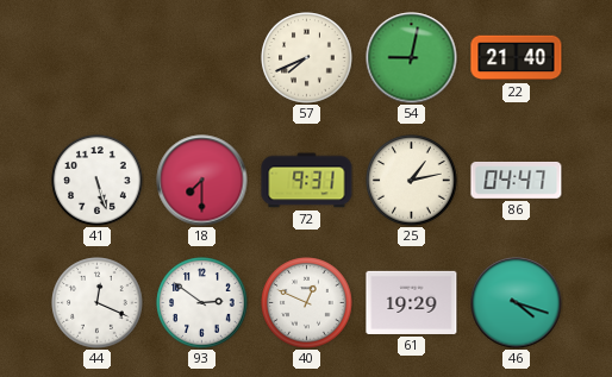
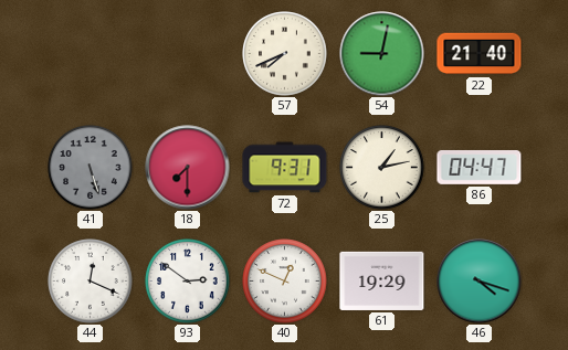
41 dial: white -> grey
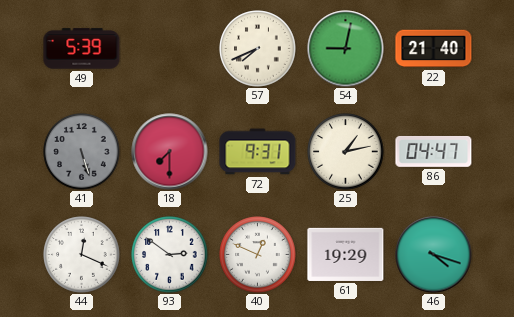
49: none -> 5:39
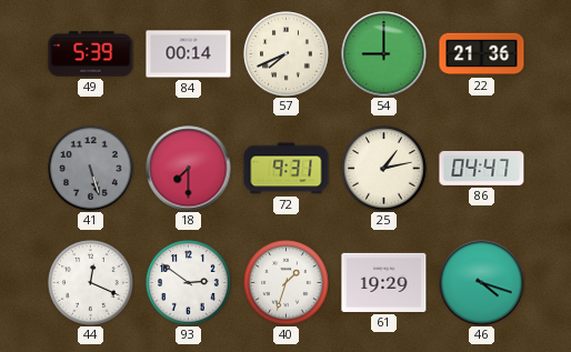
84: none -> 00:14
54: 9:02 -> 9:00
22: 21:40 -> 21:36
40: 12:49 -> 1:33
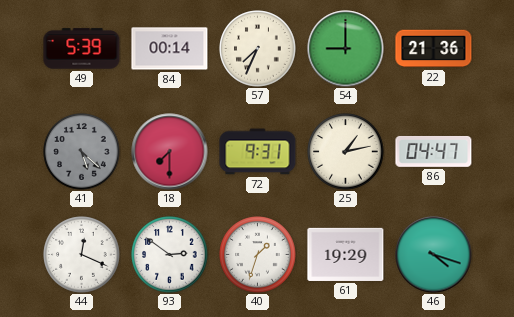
57: 7:41 -> 7:34
41: 5:27 -> 5:22
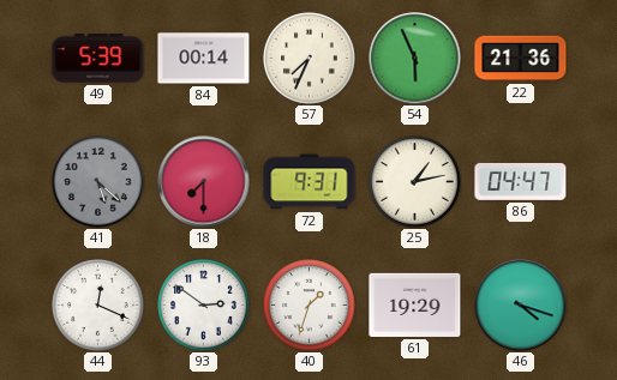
54: 9:00 -> 5:56
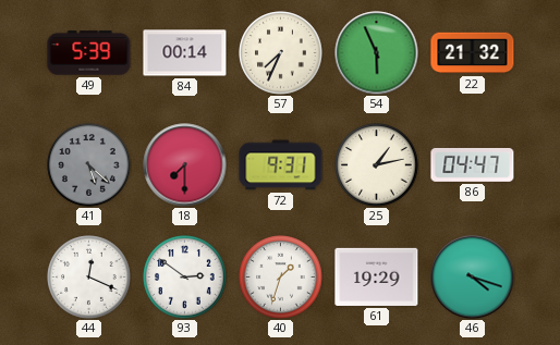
22: 21:36 -> 21:32
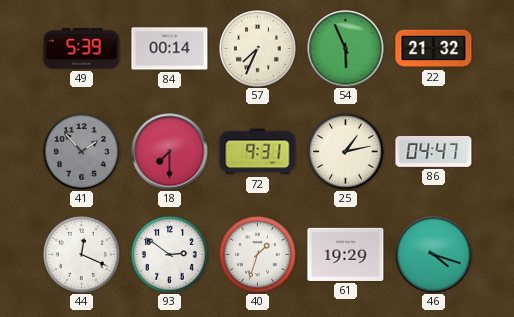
41: 5:22 -> 1:53
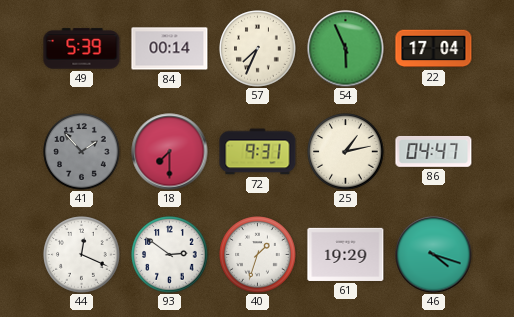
22: 21:32 -> 17:04
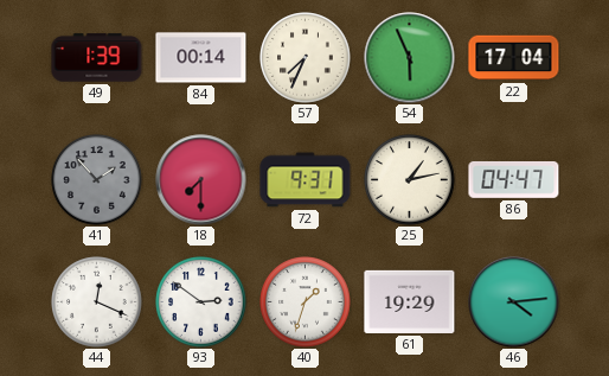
49: 5:39 -> 1:39
46: 4:18 -> 4:14
